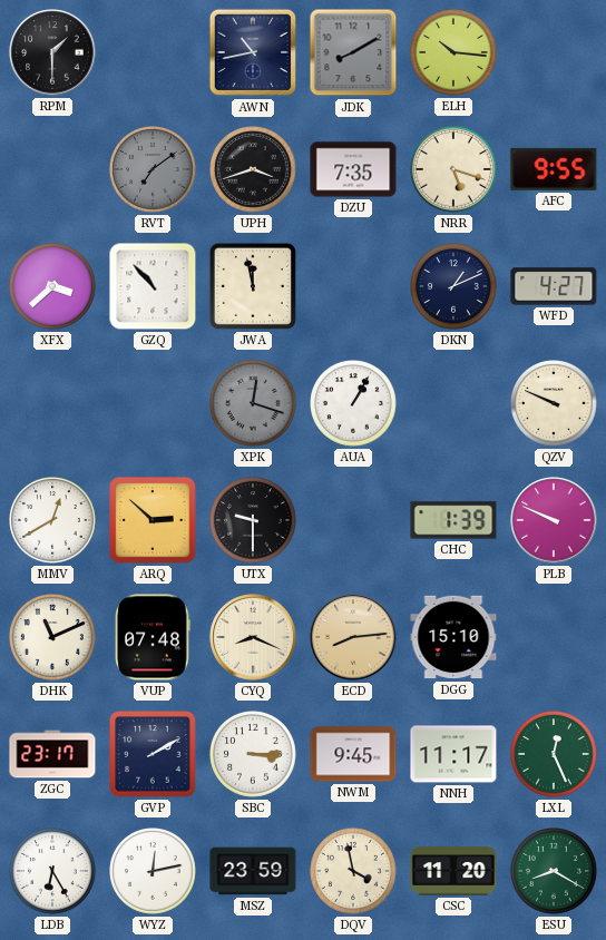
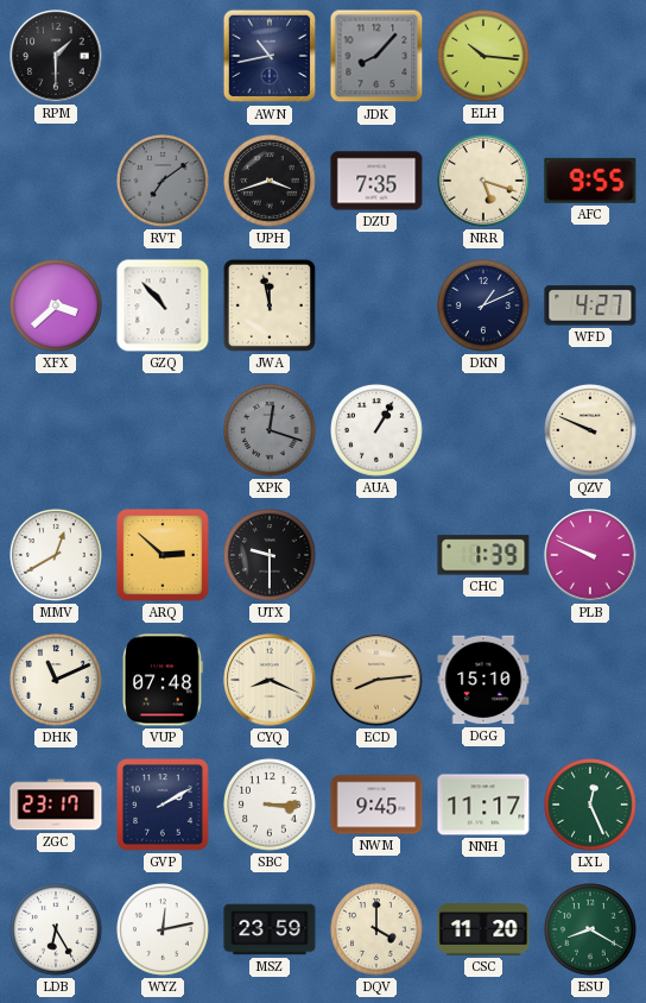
JDK: 8:10 -> 8:07
DQV: 3:58 -> 4:00
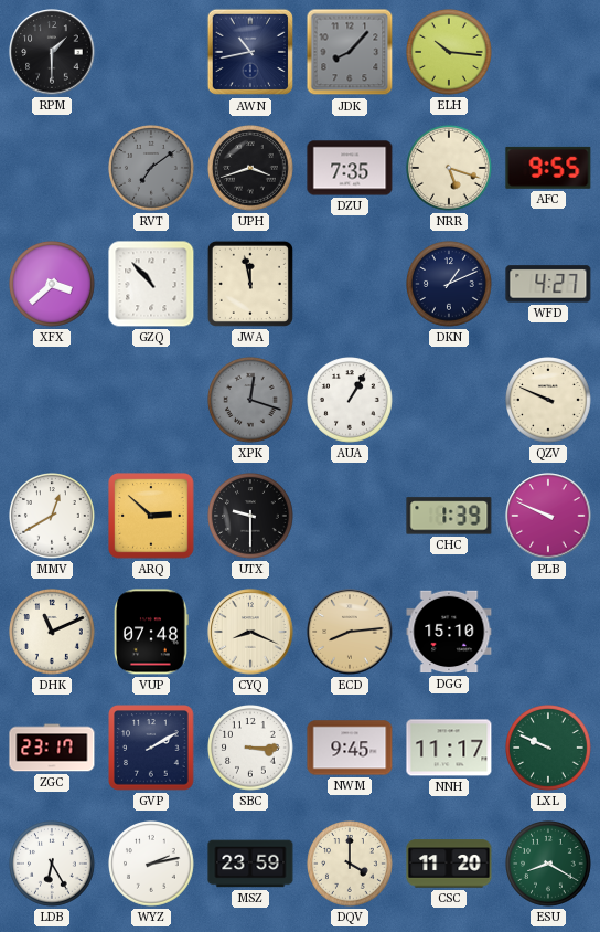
LXL: 12:26 -> 9:49
WYZ: 12:13 -> 2:13
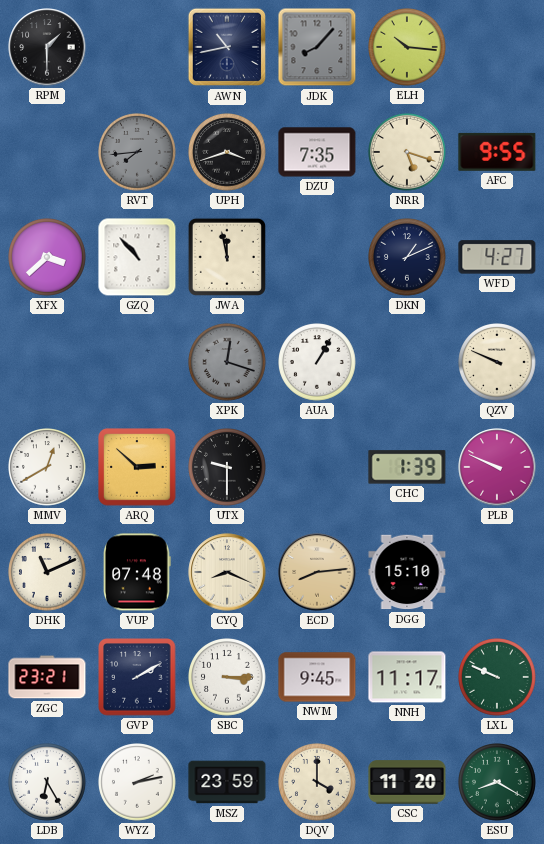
RVT: 7:09 -> 7:44
ZGC: 23:17 -> 23:21
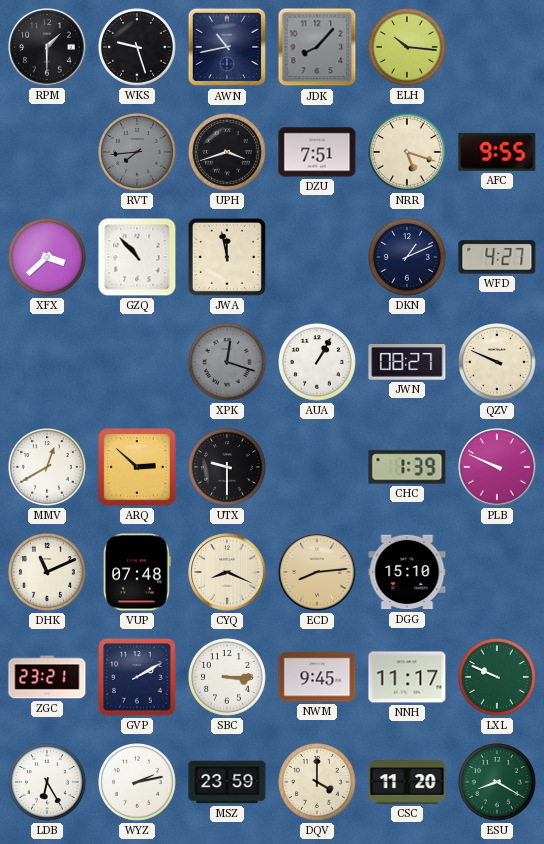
WKS: none -> 9:27
DZU: 7:35 -> 7:51
JWN: none -> 08:27
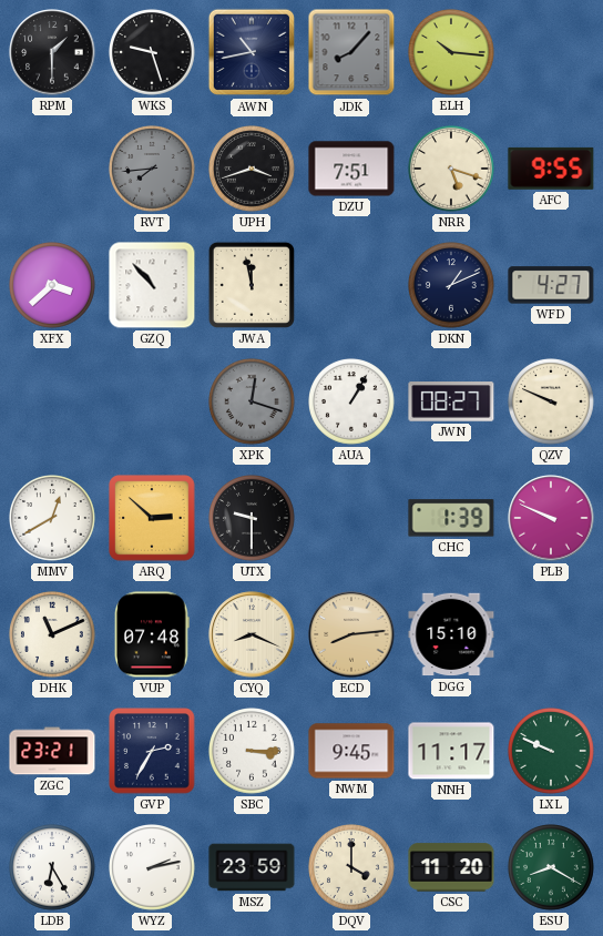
GVP: 2:10 -> 2:35
